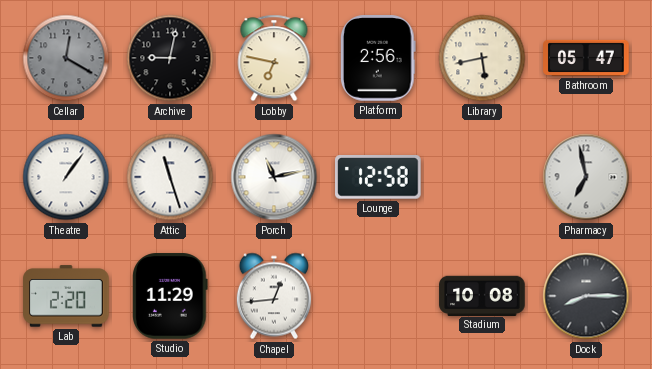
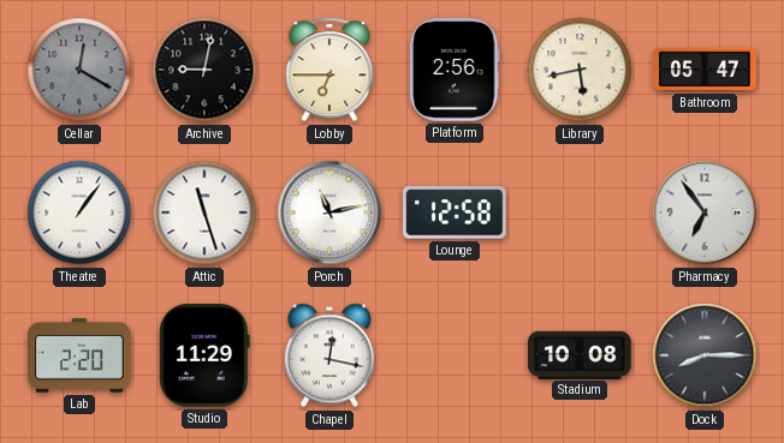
Lobby: 6:47 -> 6:45
Pharmacy: 6:58 -> 6:54
Chapel: 12:44 -> 12:17
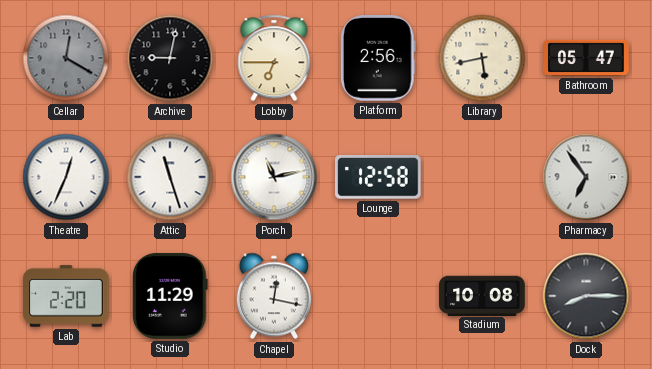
Theatre: 1:06 -> 12:34
